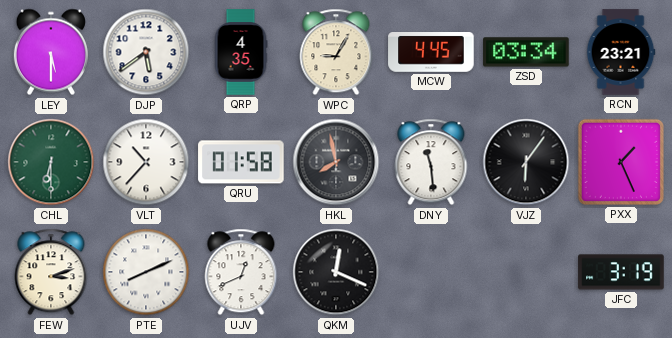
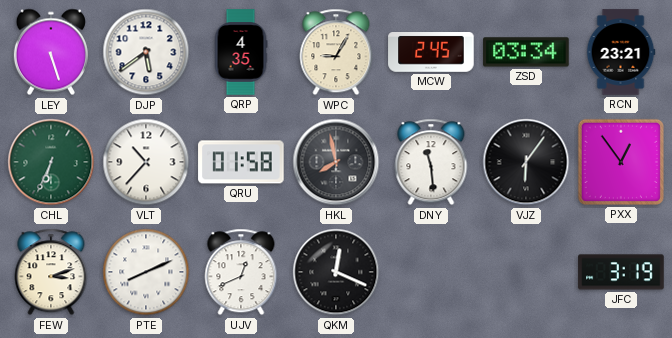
LEY: 5:30 -> 5:27
MCW: 4:45 -> 2:45
CHL: 6:30 -> 6:34
PXX: 1:26 -> 12:54
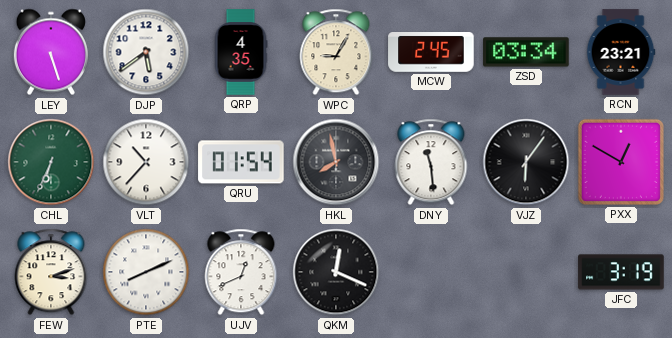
QRU: 01:58 -> 01:54
PXX: 12:54 -> 12:50
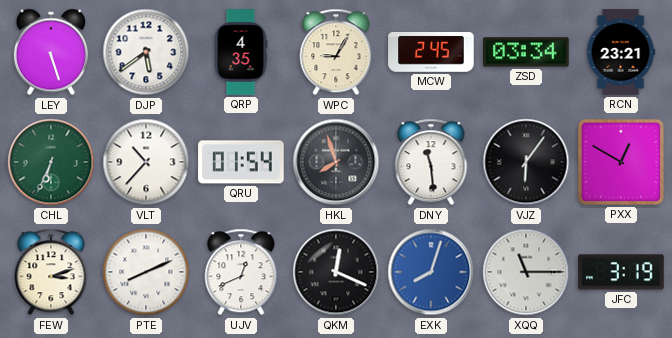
HKL: 7:58 -> 7:57
EXK: none -> 8:03
XQQ: none -> 11:15
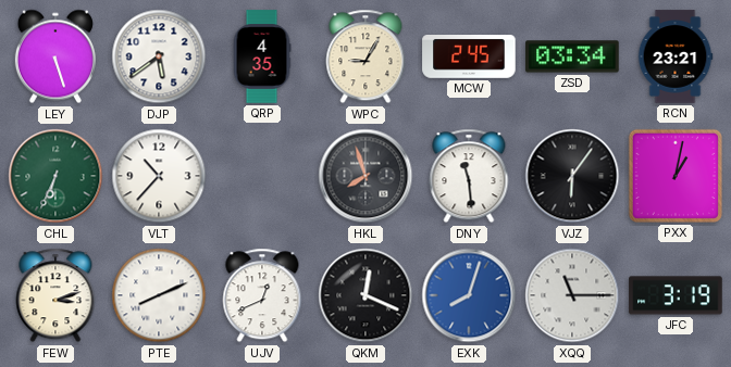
QRU: 01:54 -> none
PXX: 12:50 -> 1:02
